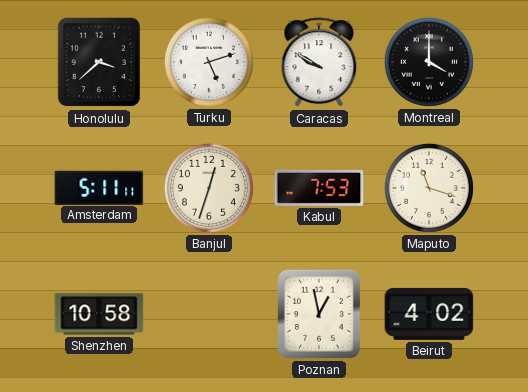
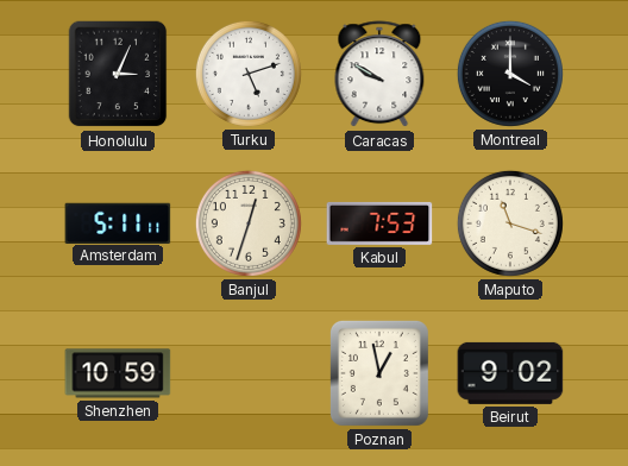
Honolulu: 3:38 -> 3:04
Shenzhen: 10:58 -> 10:59
Beirut: 4:02 -> 9:02
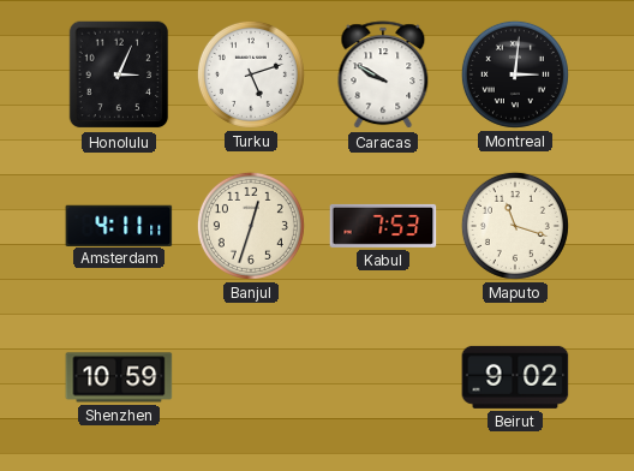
Montreal: 4:00 -> 3:01
Amsterdam: 5:11 -> 4:11
Poznan: 12:58 -> none
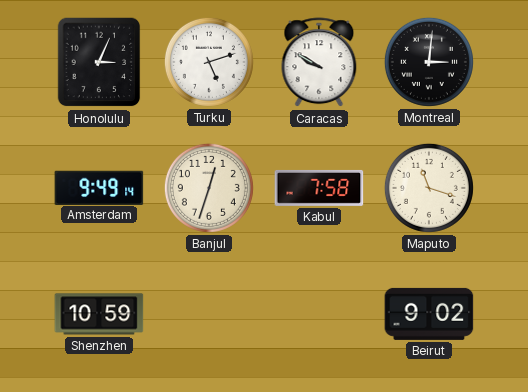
Amsterdam: 4:11 -> 9:49
Kabul: 7:53 -> 7:58
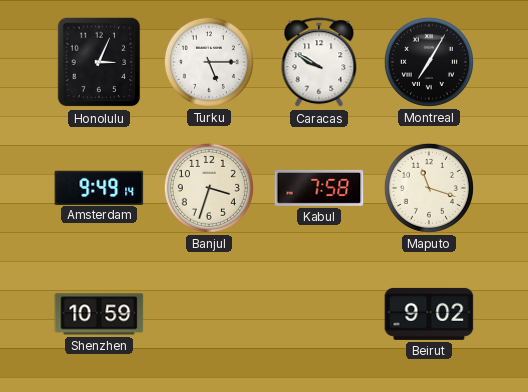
Turku: 5:12 -> 5:15
Montreal: 3:01 -> 7:05
Banjul: 12:33 -> 3:33
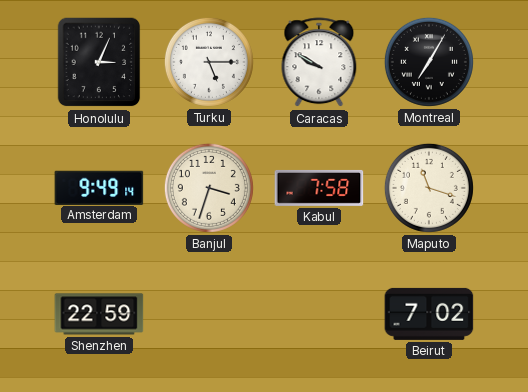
Shenzhen: 10:59 -> 22:59
Beirut: 9:02 -> 7:02
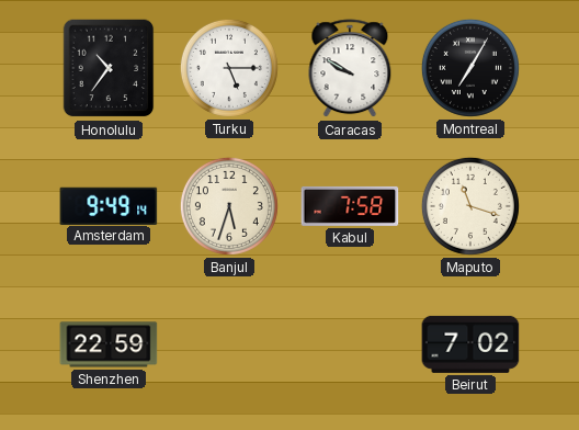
Honolulu: 3:04 -> 10:36
Banjul: 3:33 -> 5:33
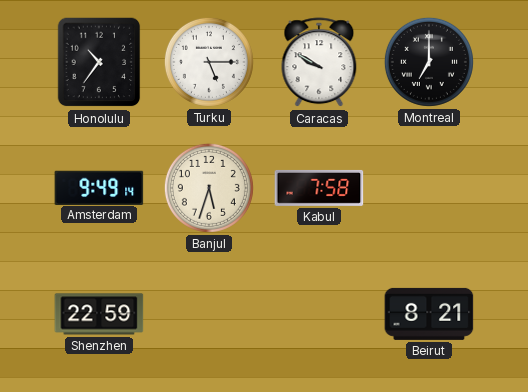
Montreal: 7:05 -> 7:00
Maputo: 11:18 -> none
Beirut: 7:02 -> 8:21
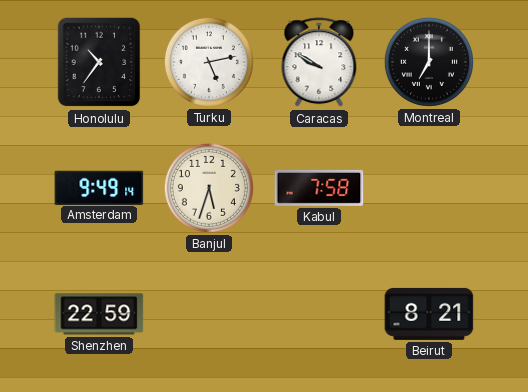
Turku: 5:15 -> 5:13
